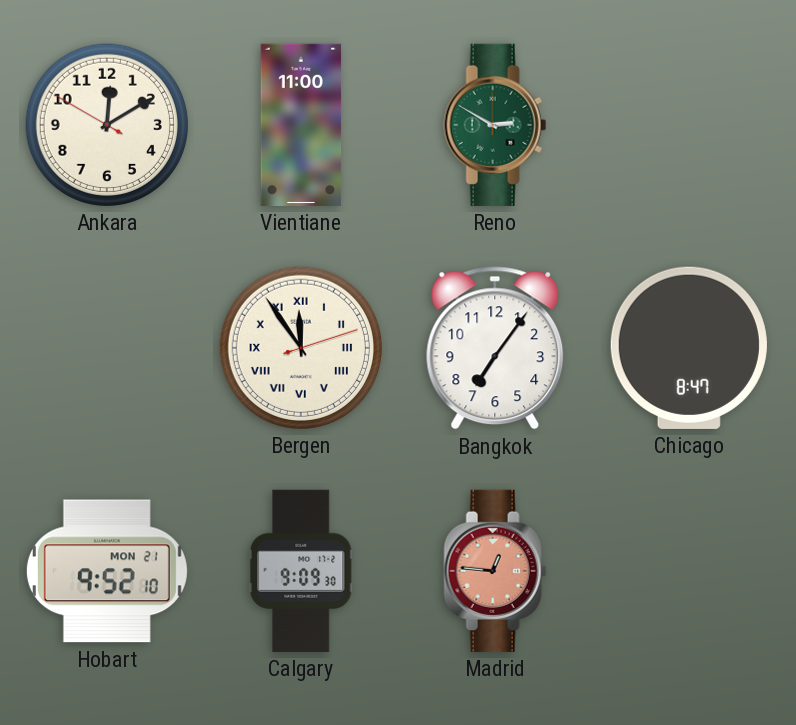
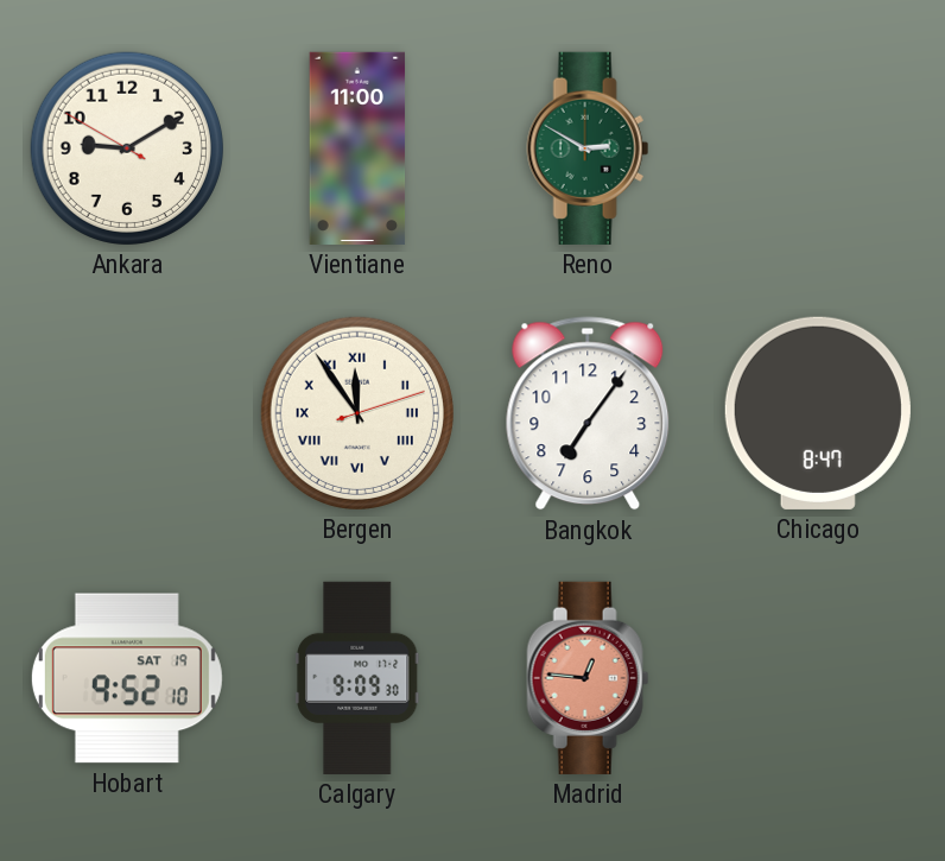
Ankara: 12:09 -> 9:09
Hobart date: MON 21 -> SAT 19
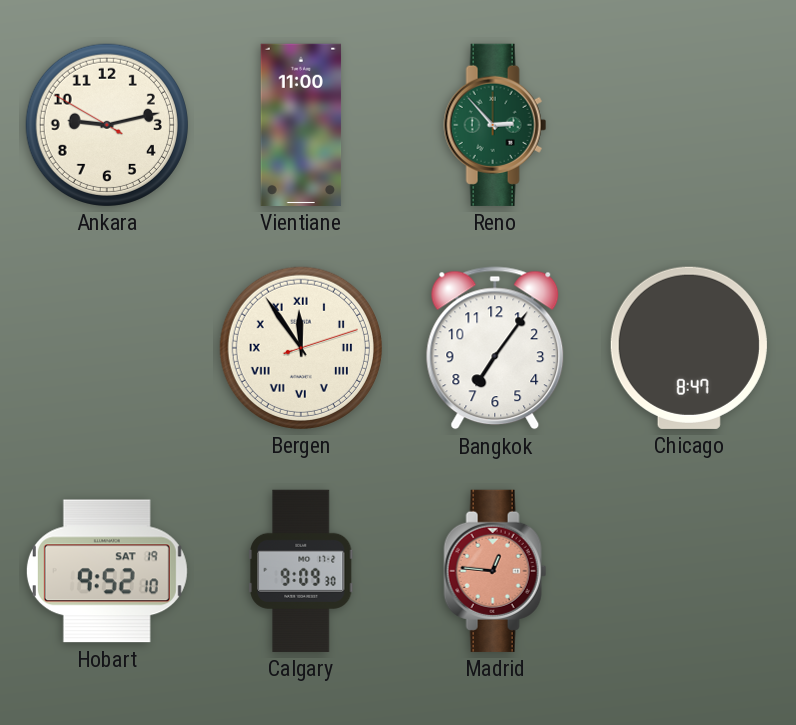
Ankara: 9:09 -> 9:12
Reno: 2:50 -> 2:53
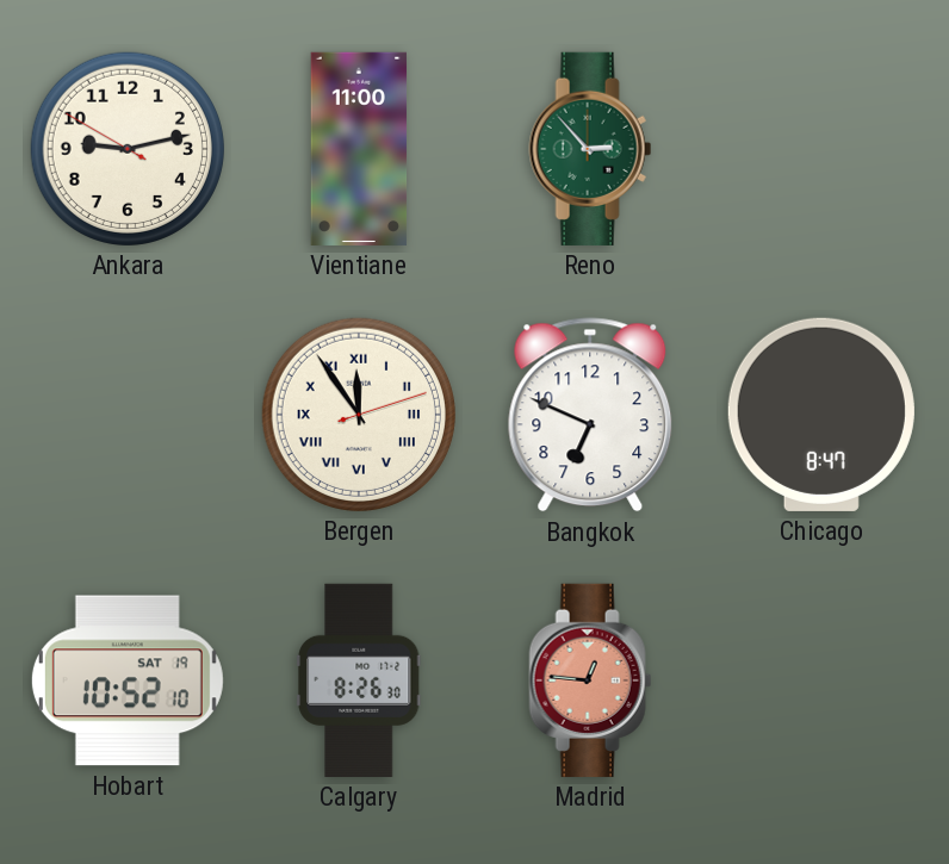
Bangkok: 7:06 -> 6:49
Hobart: 9:52 -> 10:52
Calgary: 9:09 -> 8:26
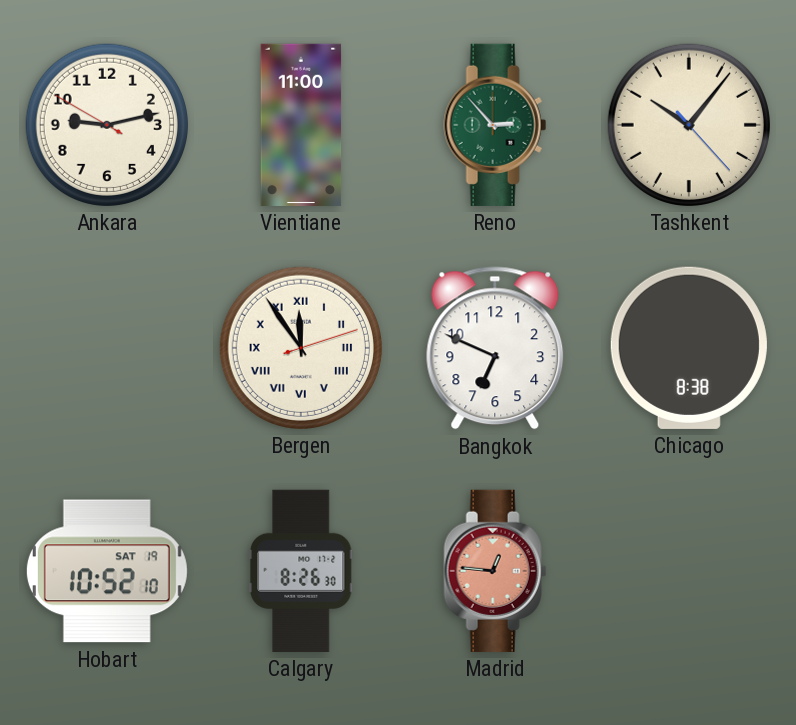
Tashkent: none -> 10:06
Chicago: 8:47 -> 8:38
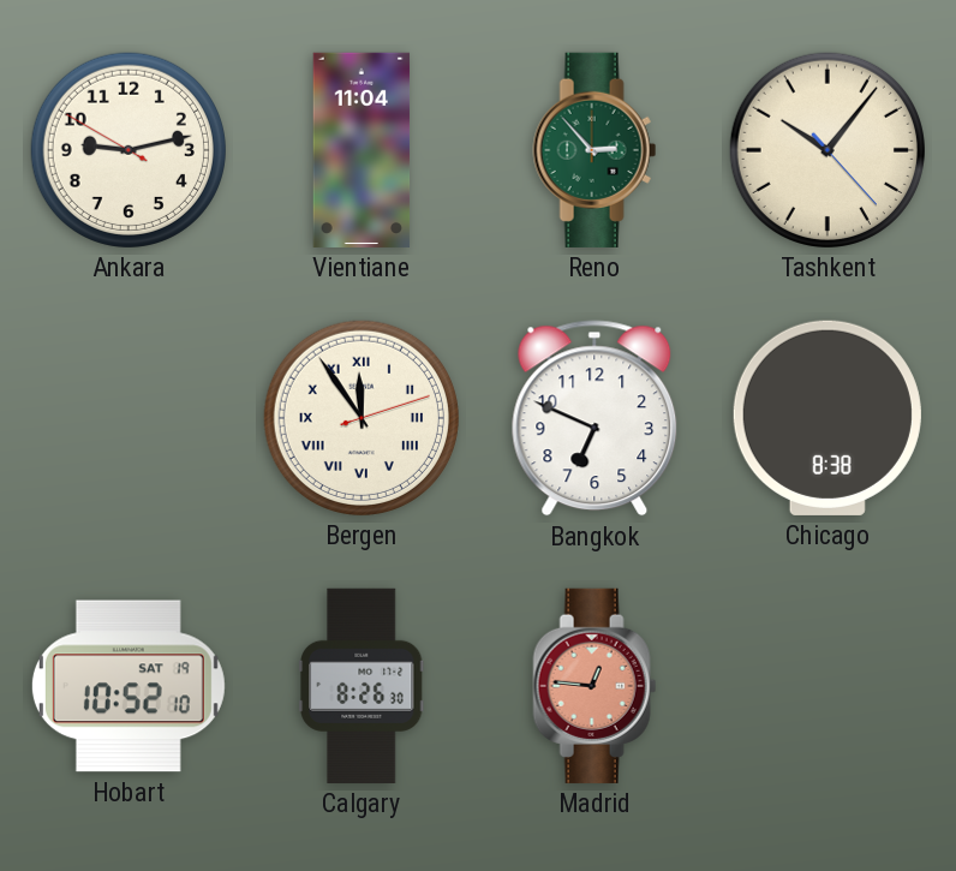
Vientiane: 11:00 -> 11:04
